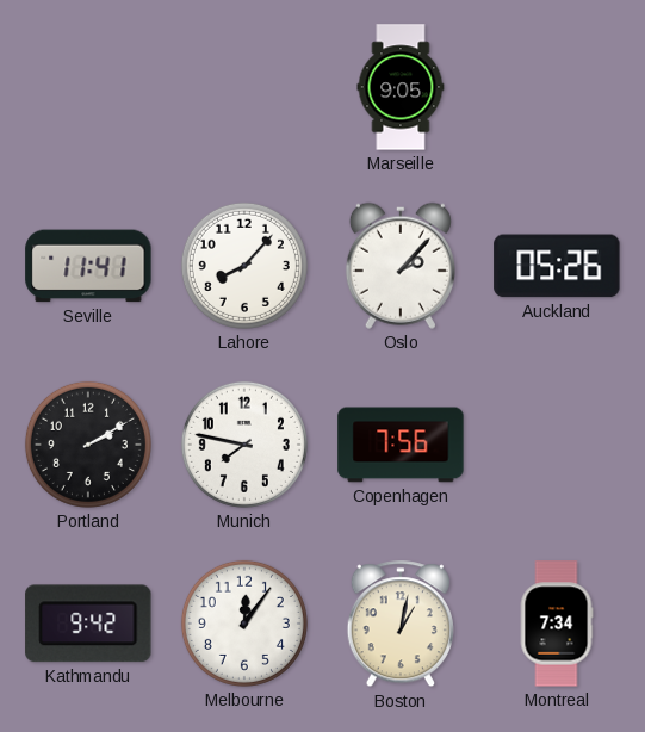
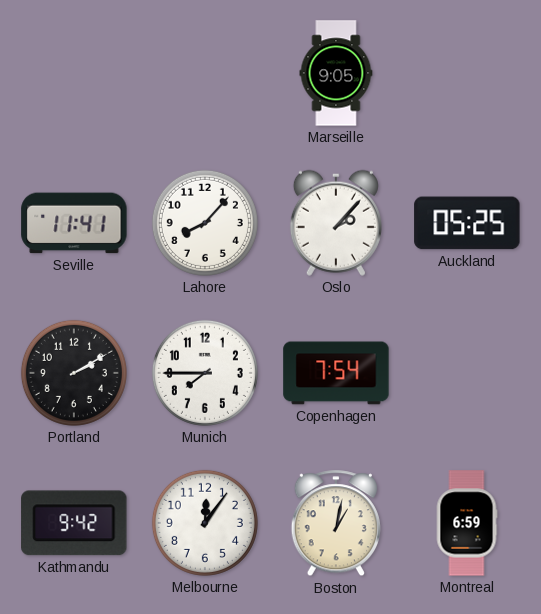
Auckland: 05:26 -> 05:25
Munich: 7:47 -> 7:45
Copenhagen: 7:56 -> 7:54
Montreal: 7:34 -> 6:59
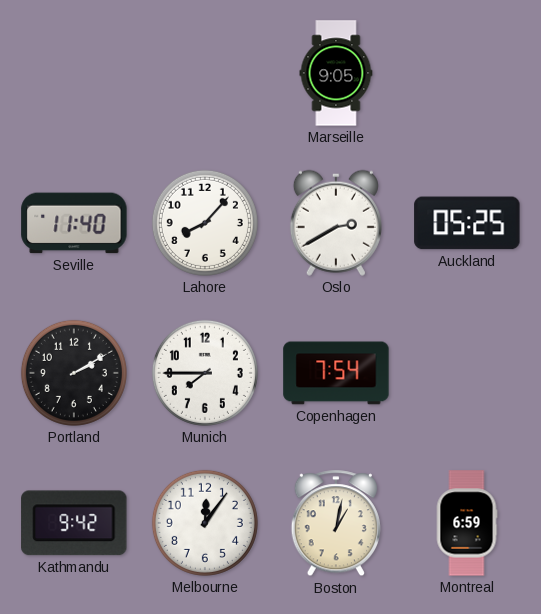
Seville: 11:41 -> 11:40
Oslo: 2:07 -> 2:40
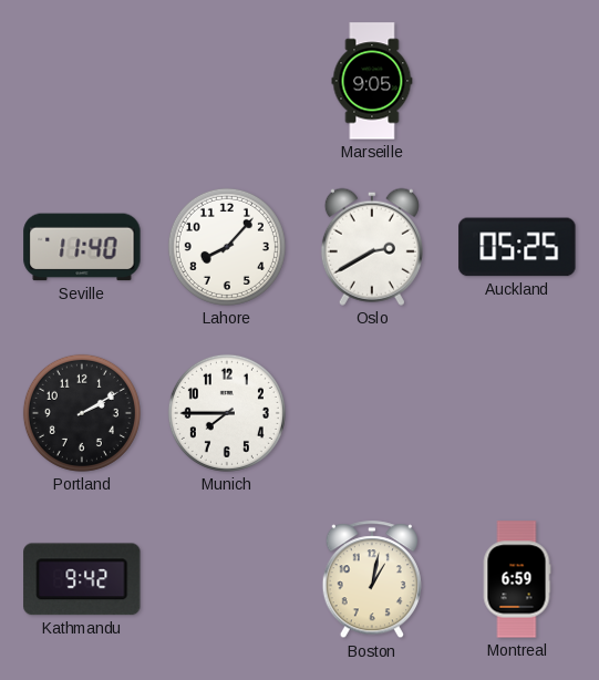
Copenhagen: 7:54 -> none
Melbourne: 12:06 -> none
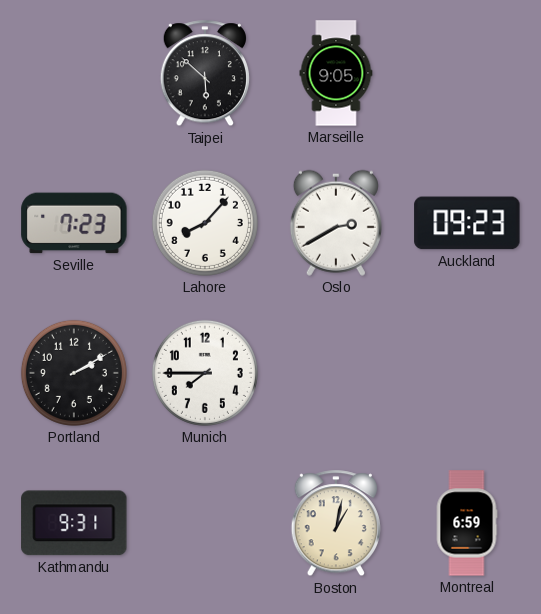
Taipei: none -> 5:52
Seville: 11:40 -> 7:23
Auckland: 05:25 -> 09:23
Kathmandu: 9:42 -> 9:31
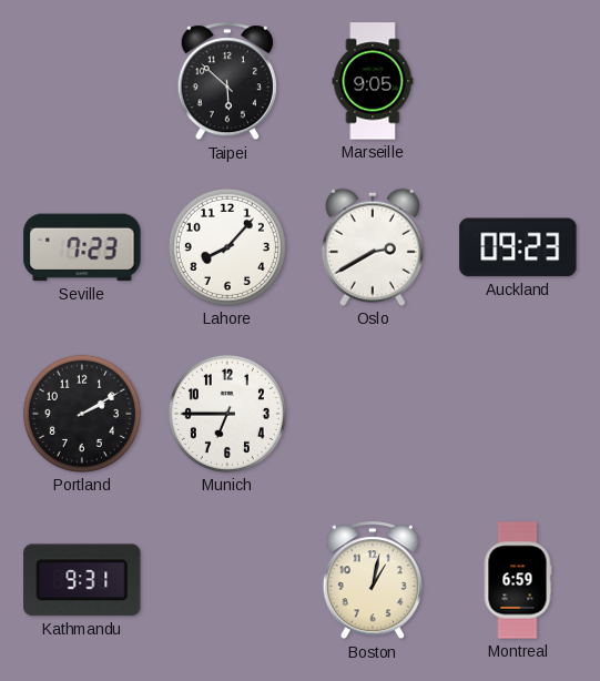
Munich: 7:45 -> 6:45
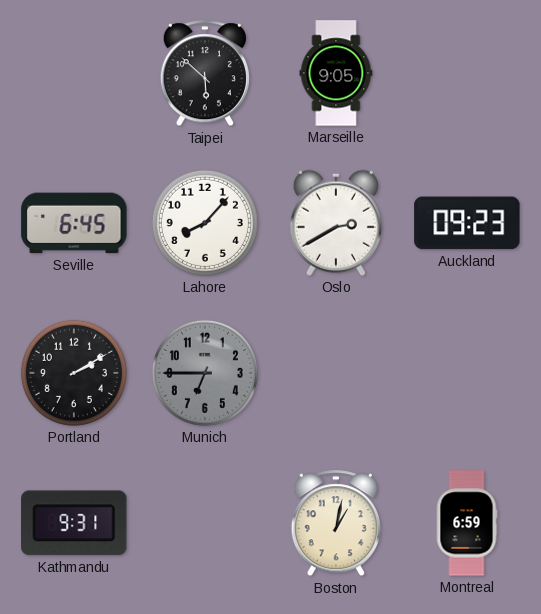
Seville: 7:23 -> 6:45
Munich dial: white -> grey
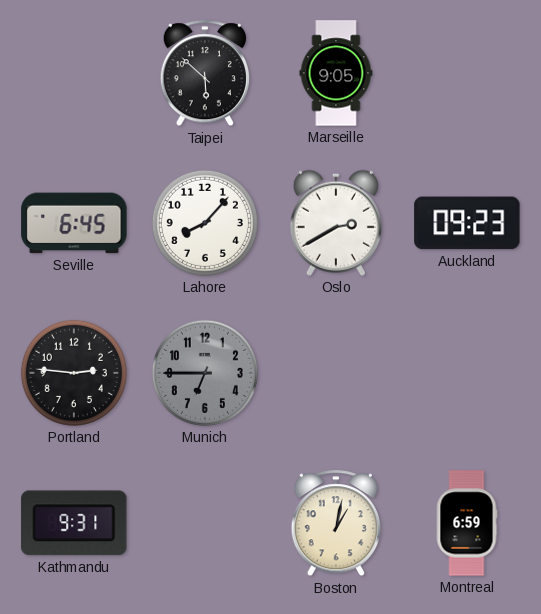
Portland: 2:10 -> 2:46
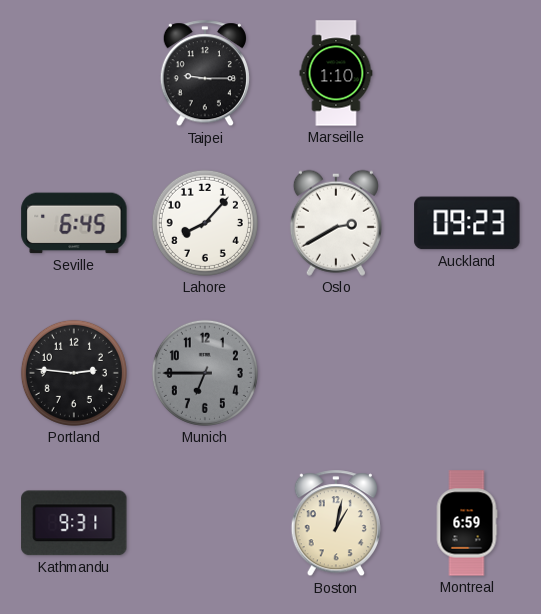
Taipei: 5:52 -> 9:15
Marseille: 9:05 -> 1:10
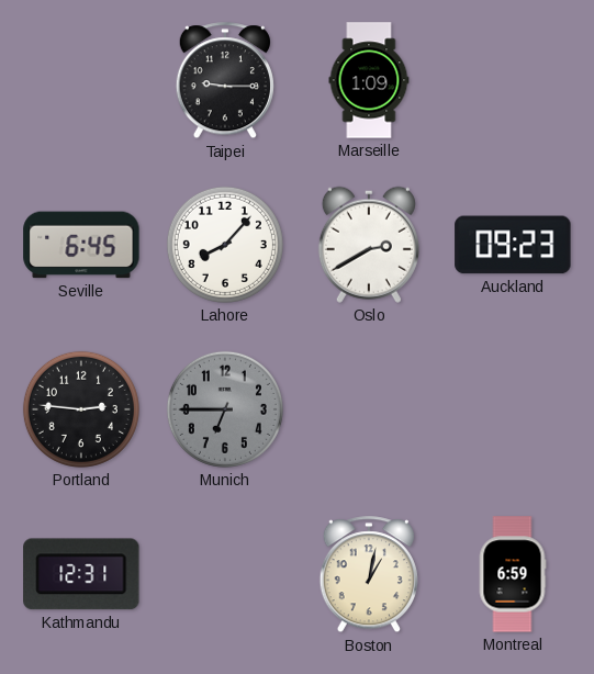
Marseille: 1:10 -> 1:09
Kathmandu: 9:31 -> 12:31
